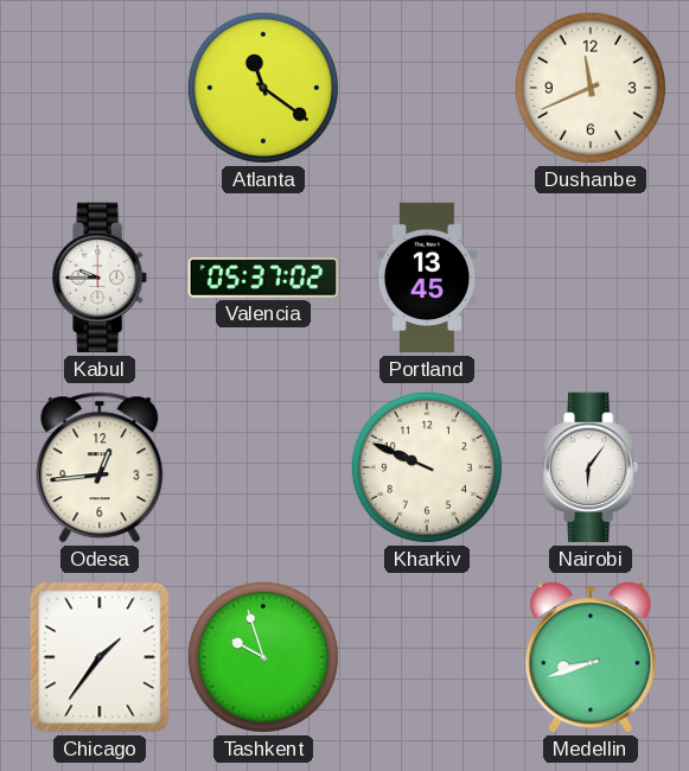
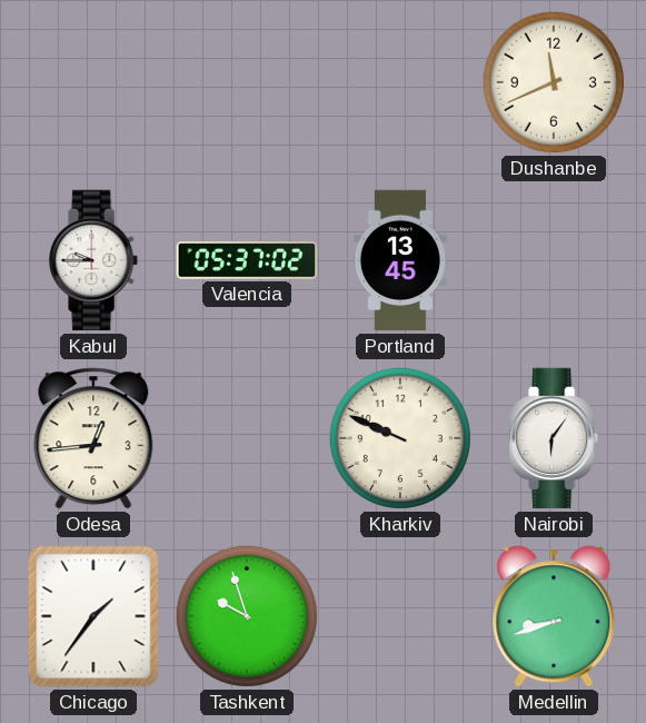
Atlanta: 11:21 -> none
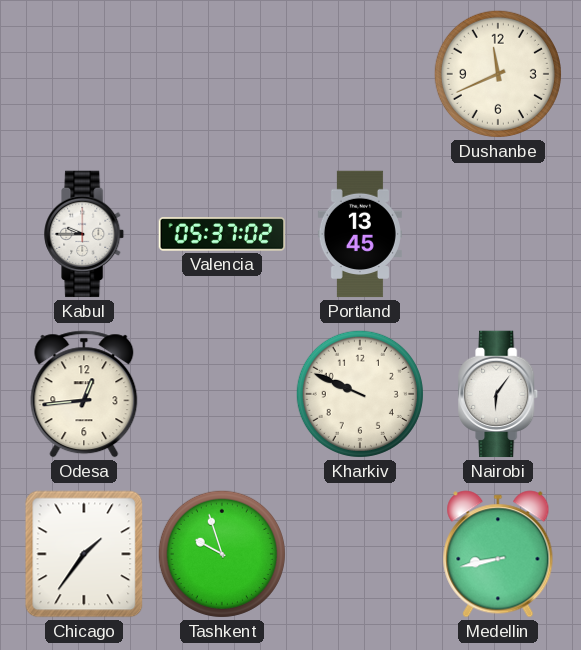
Medellin: 8:42 -> 8:43
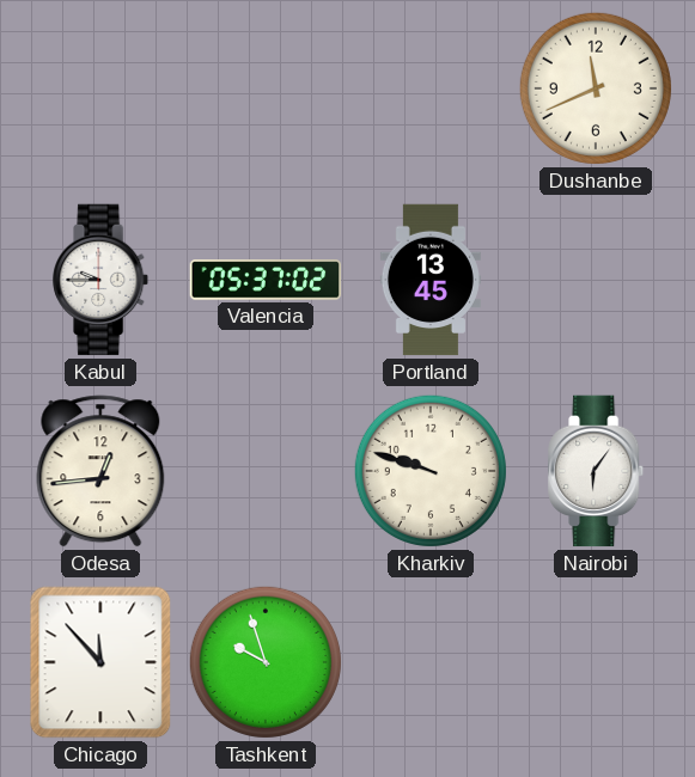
Kharkiv: 9:49 -> 9:48
Chicago: 1:36 -> 11:53
Medellin: 8:43 -> none
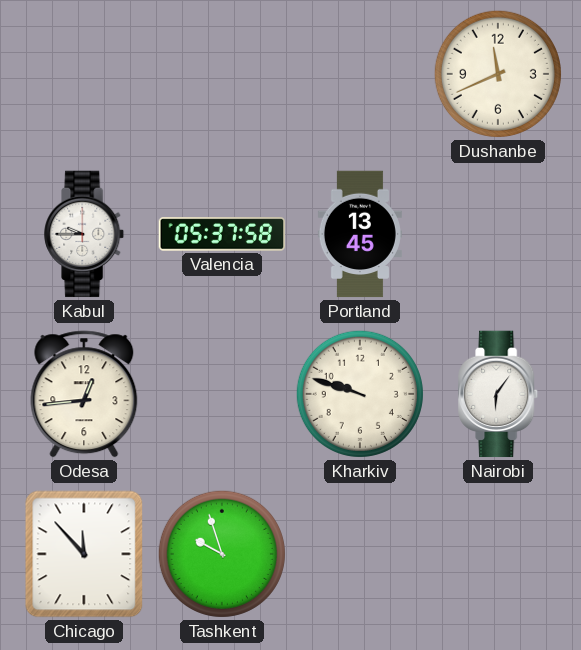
Valencia: 05:37:02 -> 05:37:58
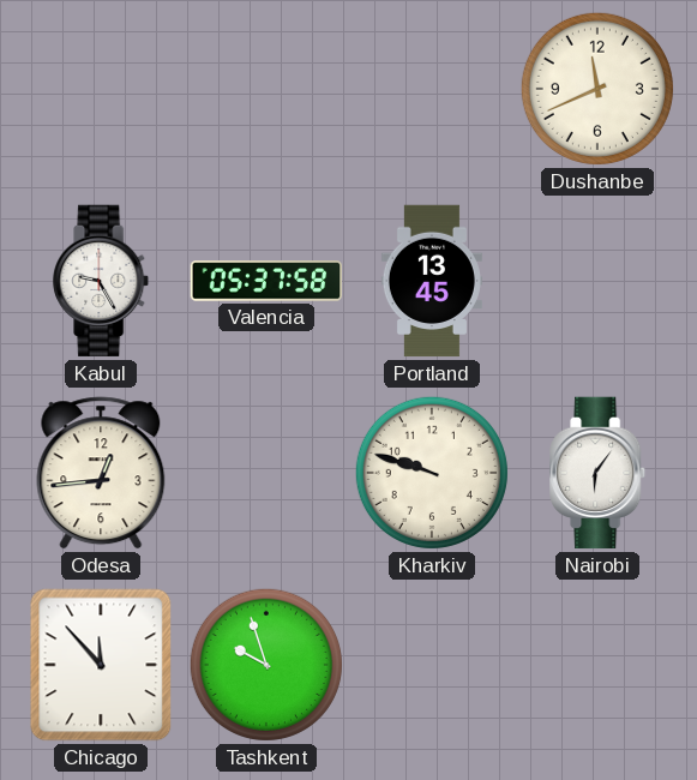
Kabul: 9:45 -> 9:25
